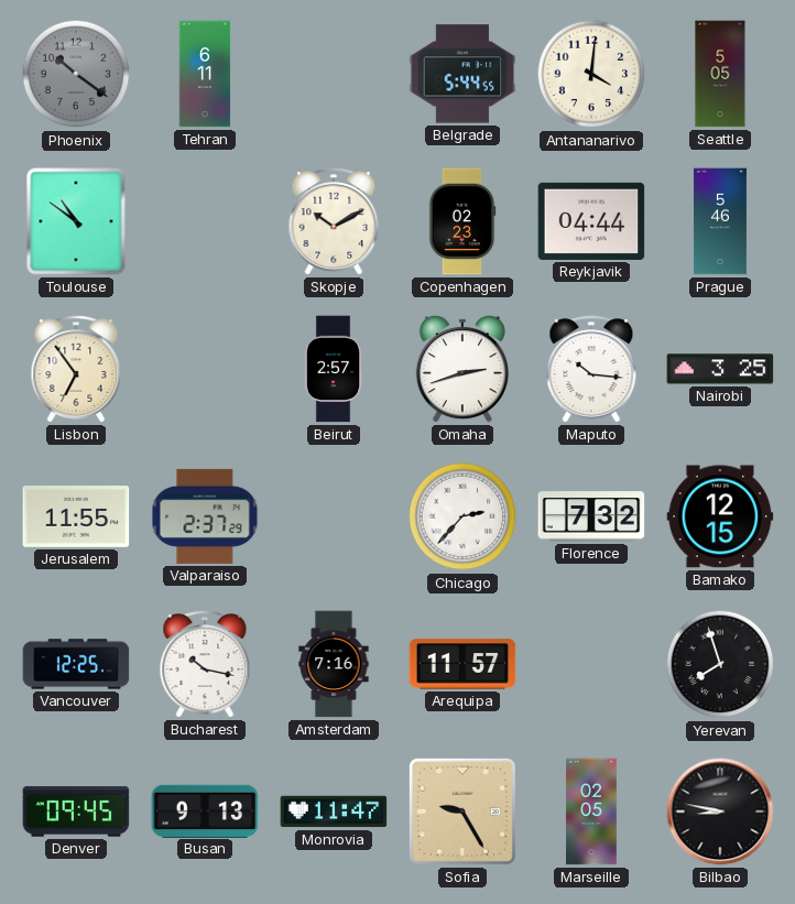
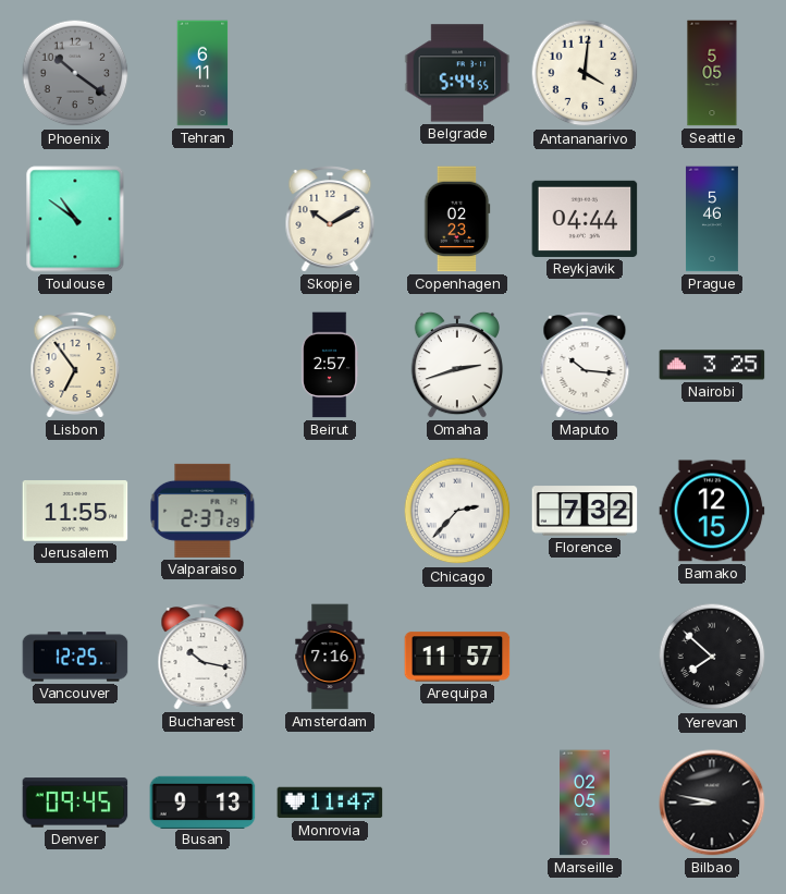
Yerevan: 7:57 -> 7:52
Sofia: 9:25 -> none
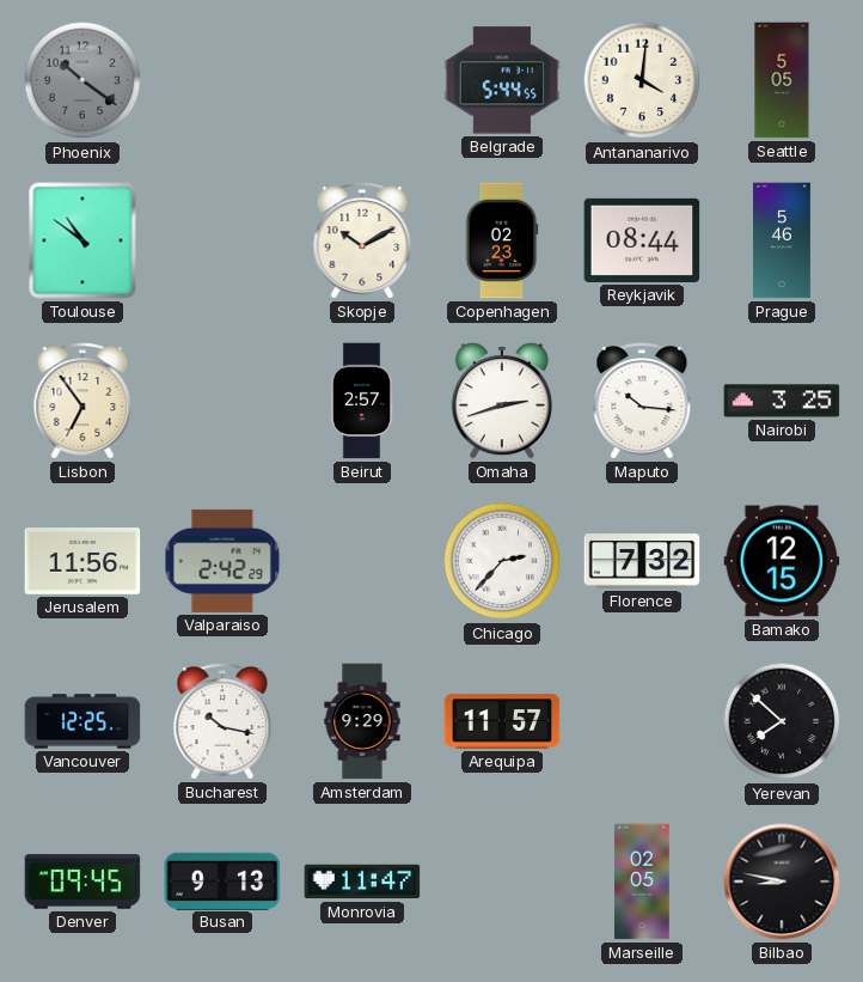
Tehran: 6:11 -> none
Reykjavik: 04:44 -> 08:44
Jerusalem: 11:55 -> 11:56
Valparaiso: 2:37 -> 2:42
Amsterdam: 7:16 -> 9:29
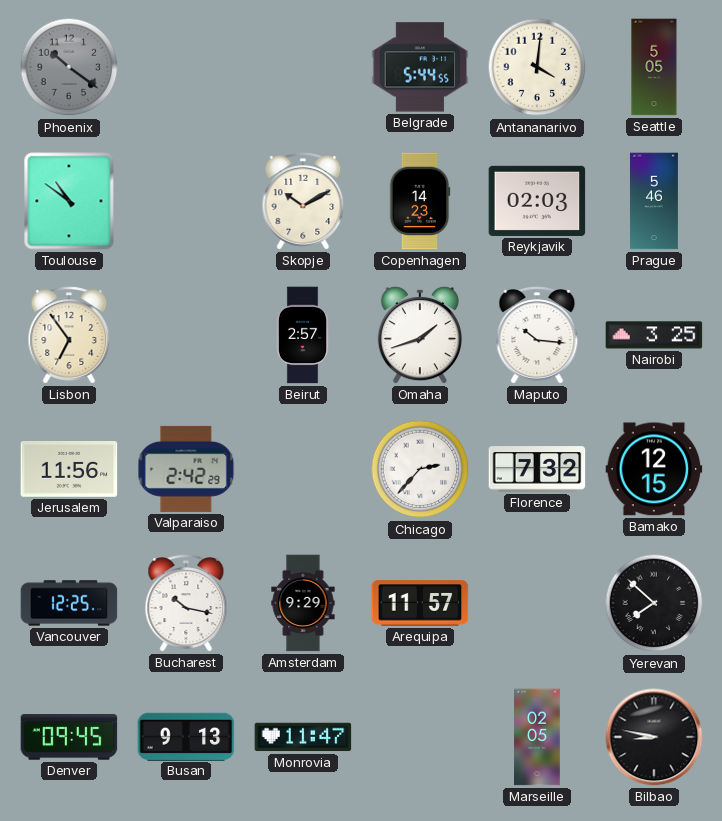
Copenhagen: 02:23 -> 14:23
Reykjavik: 08:44 -> 02:03
Omaha: 2:42 -> 1:42
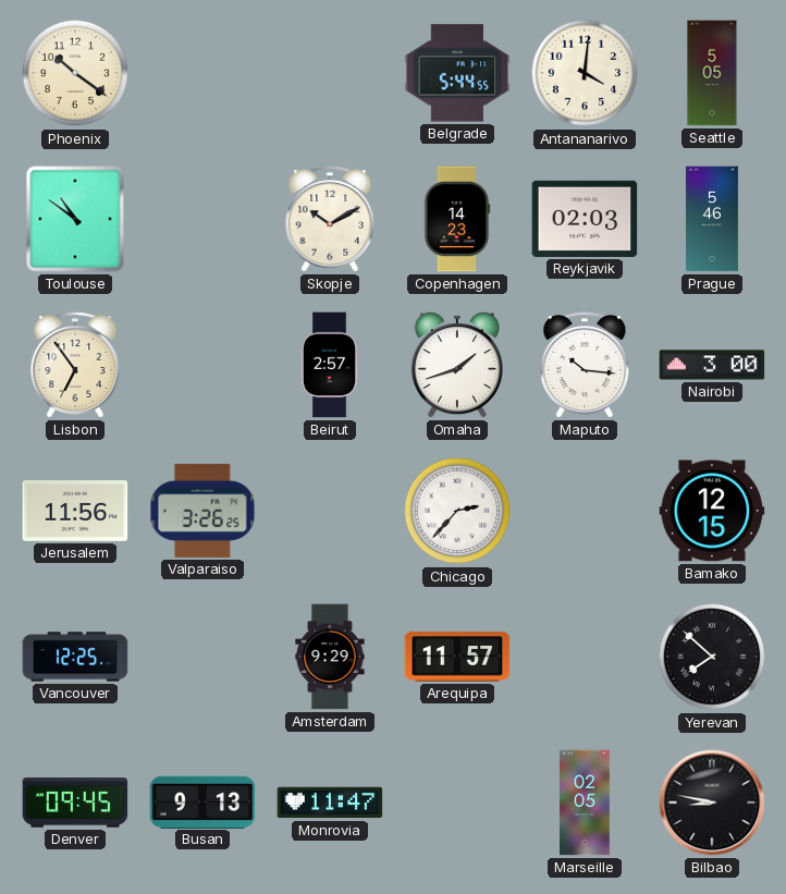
Phoenix dial: grey -> cream
Nairobi: 3:25 -> 3:00
Valparaiso: 2:42 -> 3:26
Florence: 7:32 -> none
Bucharest: 10:17 -> none
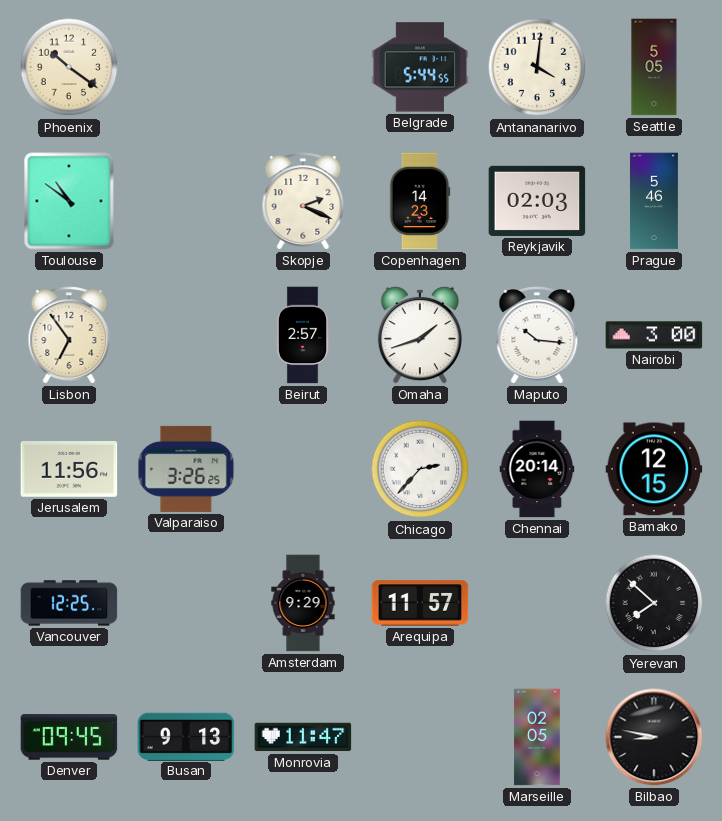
Skopje: 10:10 -> 2:19
Chennai: none -> 20:14
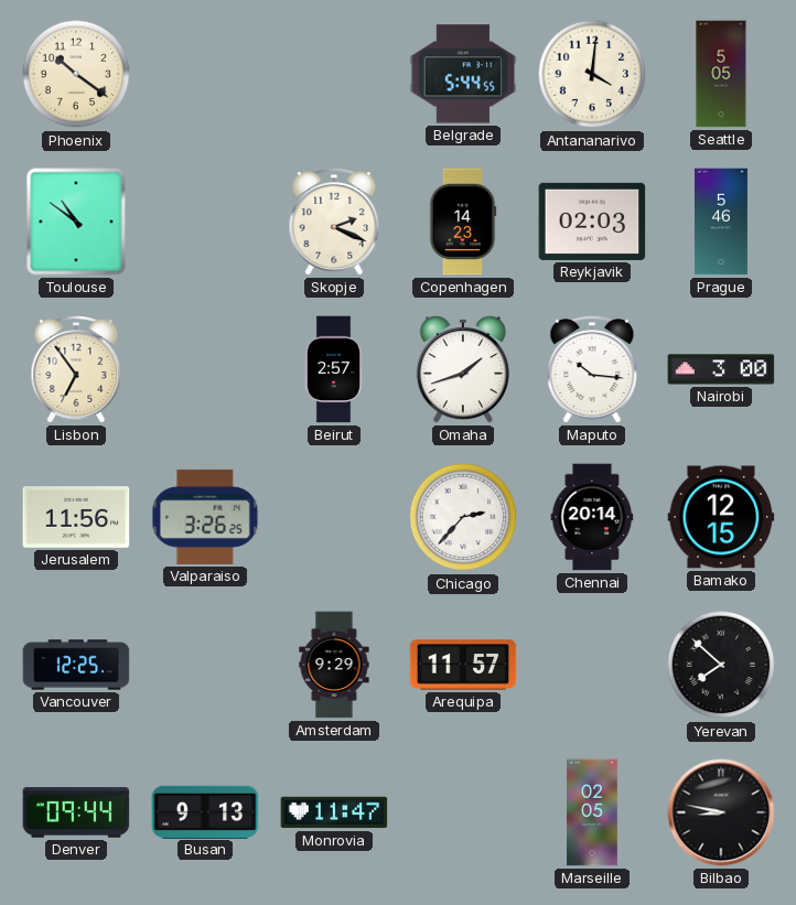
Denver: 09:45 -> 09:44
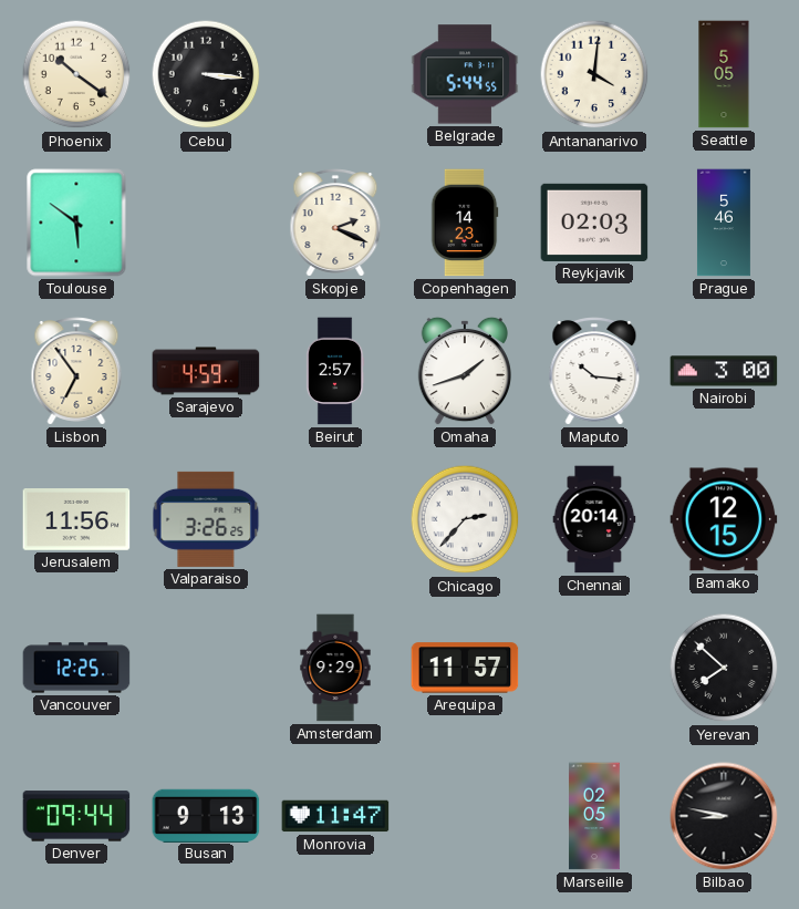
Cebu: none -> 3:16
Toulouse: 10:51 -> 5:51
Sarajevo: none -> 4:59
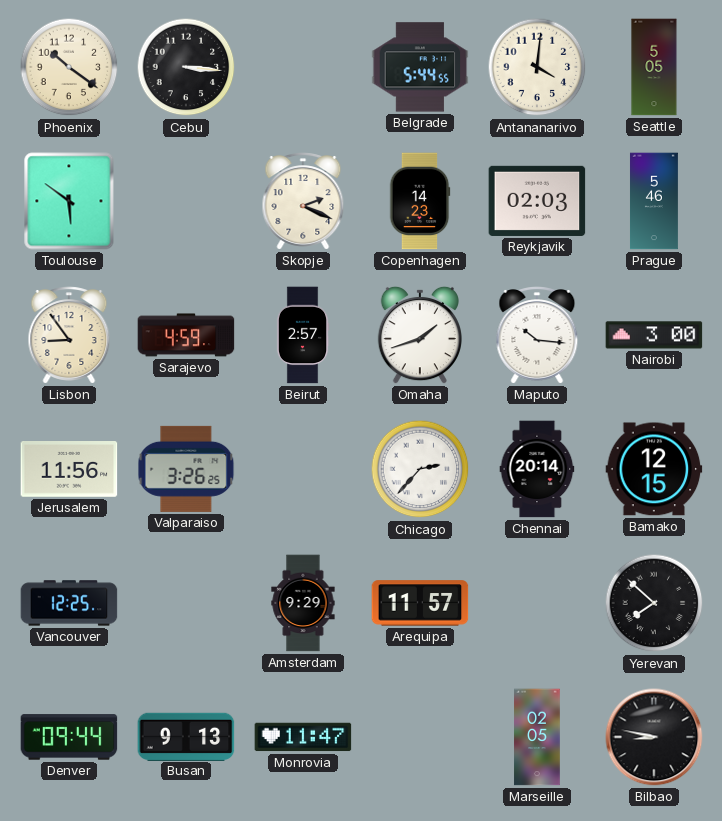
Lisbon: 6:54 -> 8:54
